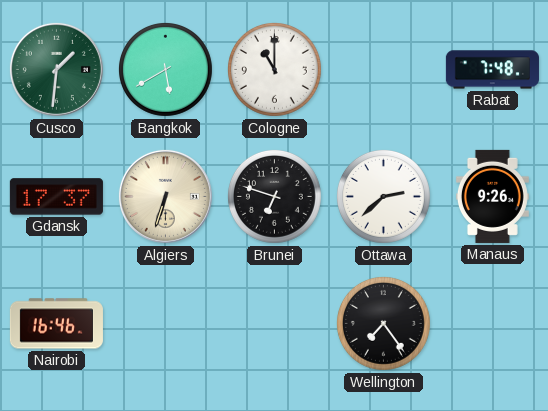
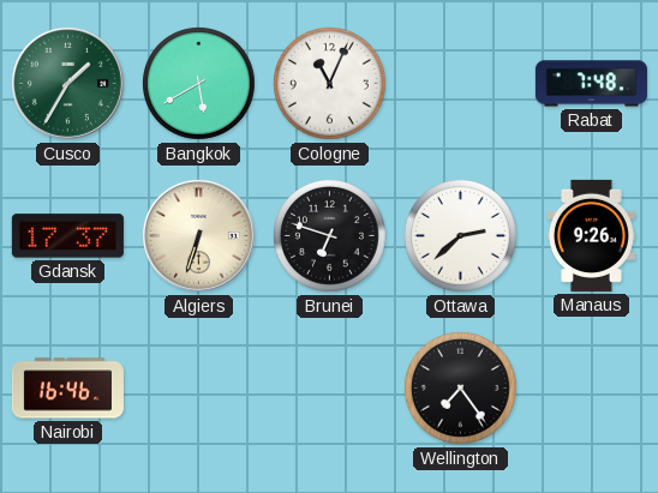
Cusco: 1:31 -> 1:35
Cologne: 11:00 -> 11:04
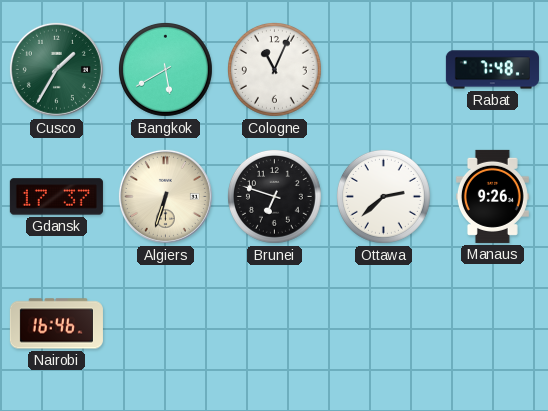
Wellington: 7:24 -> none
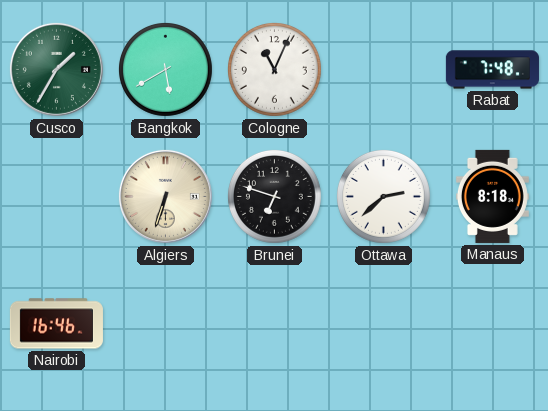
Gdansk: 17:37 -> none
Manaus: 9:26 -> 8:18
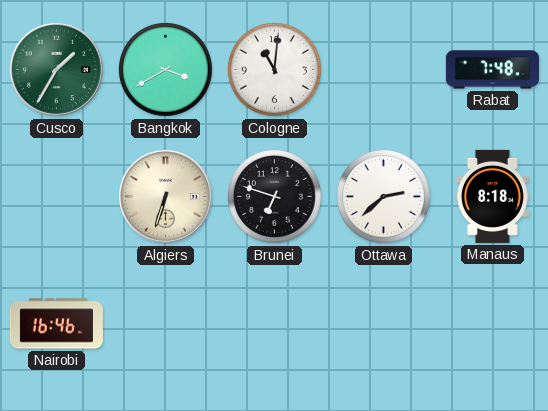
Bangkok: 5:40 -> 3:40
Cologne: 11:04 -> 11:01
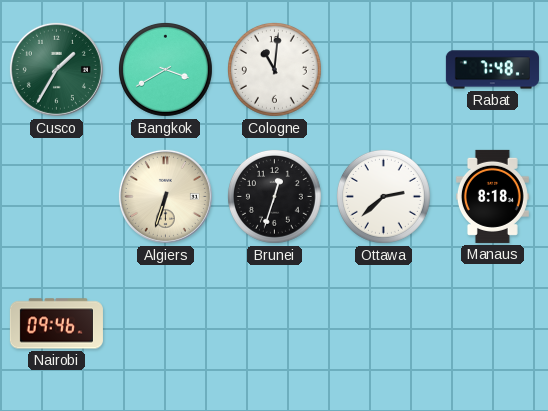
Brunei: 6:48 -> 12:33
Nairobi: 16:46 -> 09:46
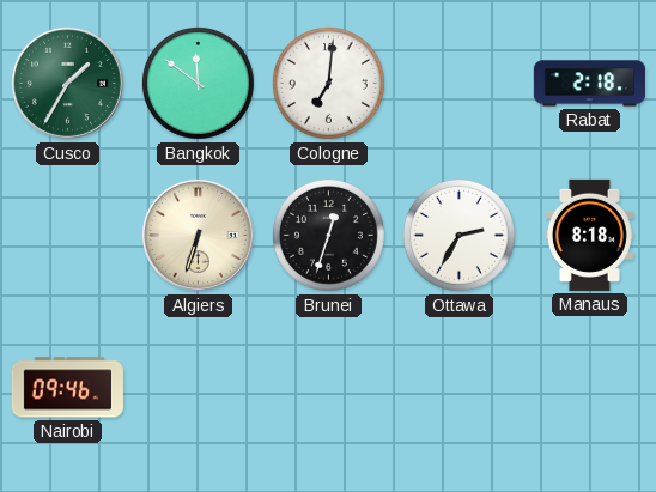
Bangkok: 3:40 -> 11:51
Cologne: 11:01 -> 7:01
Rabat: 7:48 -> 2:18
Ottawa: 2:38 -> 2:35
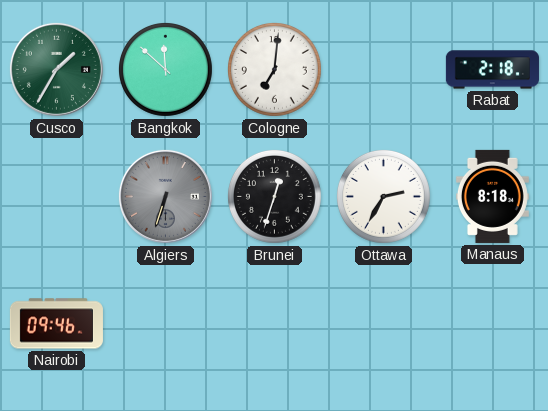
Bangkok: 11:51 -> 11:52
Algiers dial: cream -> grey
